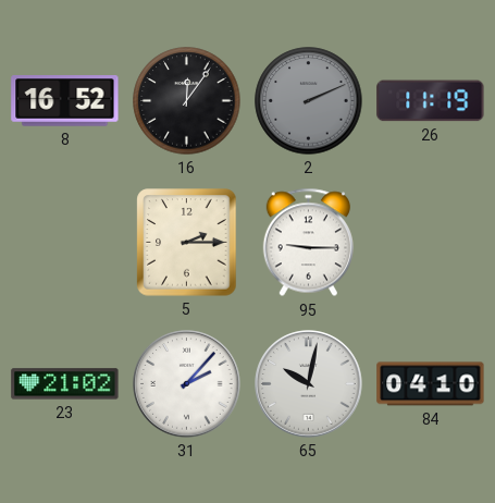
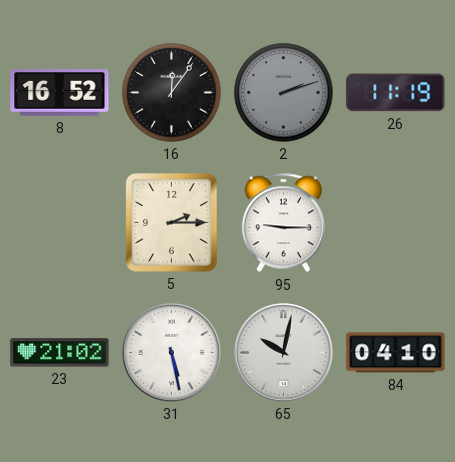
2: 2:11 -> 2:12
31: 2:07 -> 5:28
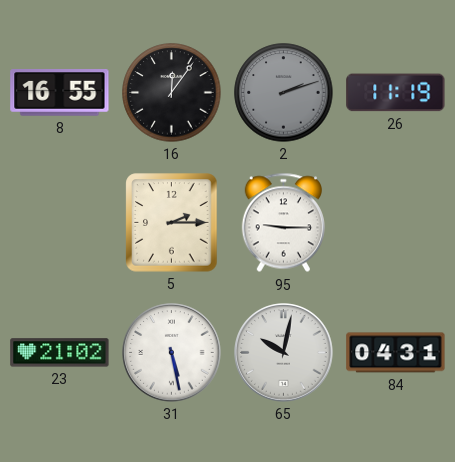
8: 16:52 -> 16:55
84: 04:10 -> 04:31
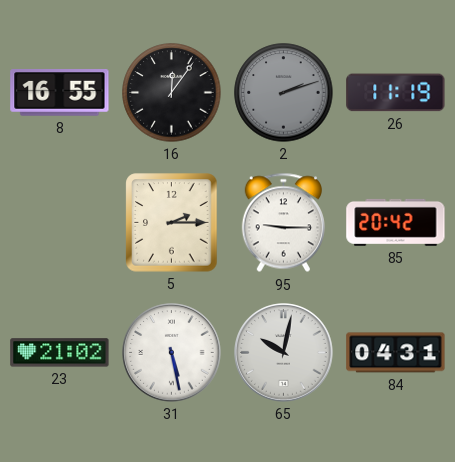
85: none -> 20:42
